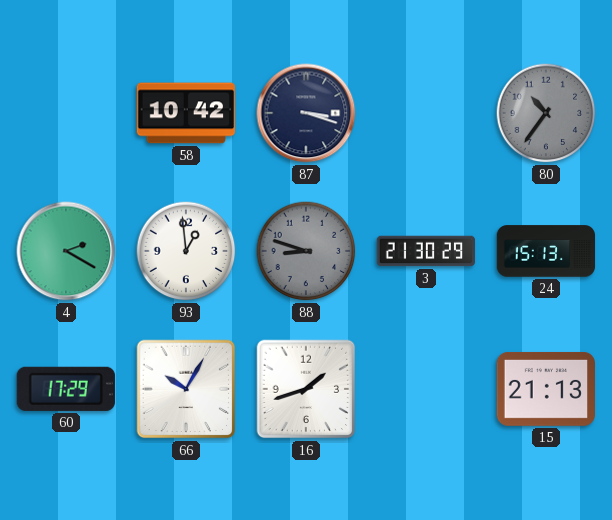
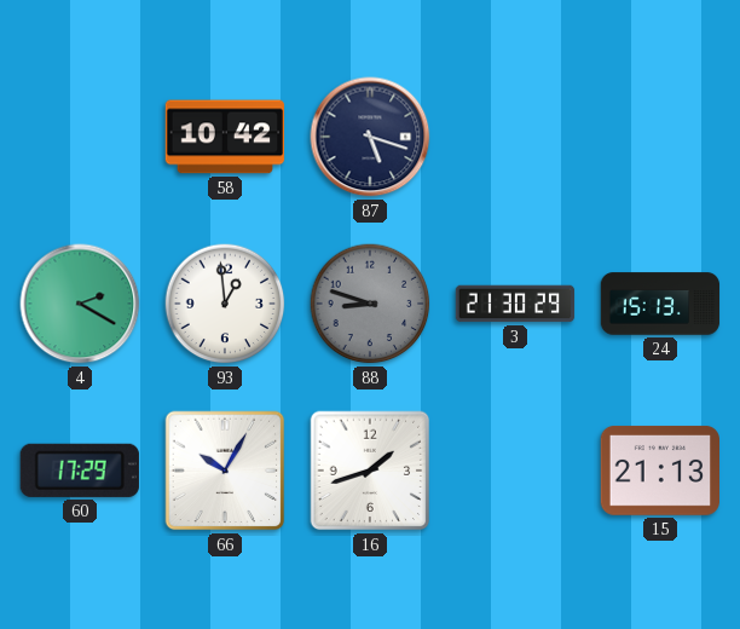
87: 3:18 -> 5:18
80: 10:36 -> none
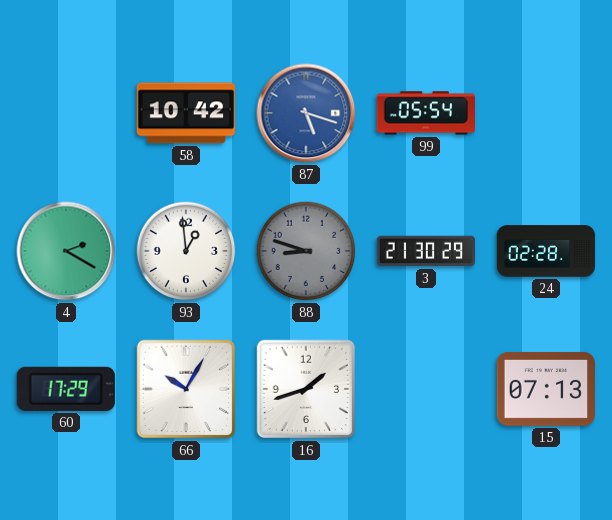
87 dial: navy -> blue
99: none -> 05:54
24: 15:13 -> 02:28
15: 21:13 -> 07:13
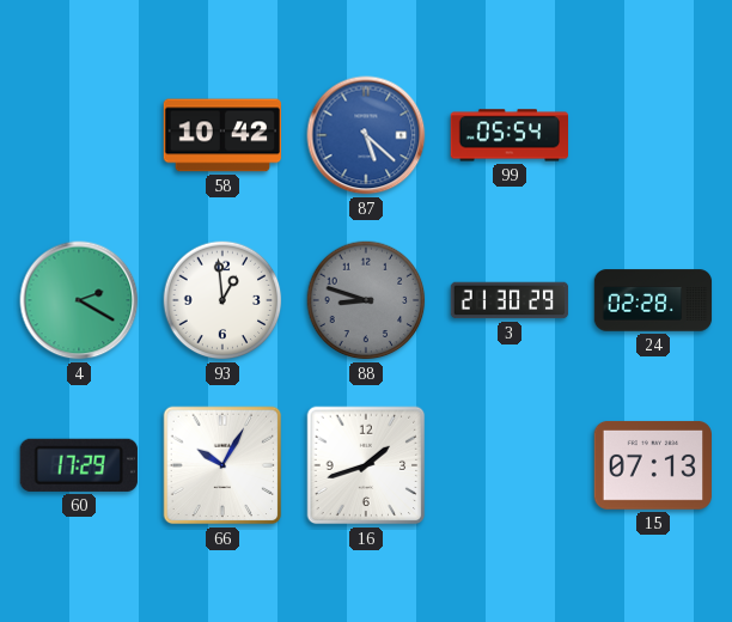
87: 5:18 -> 5:22
